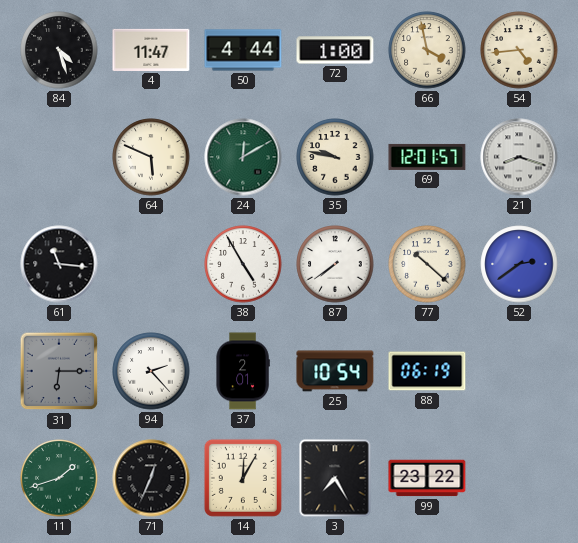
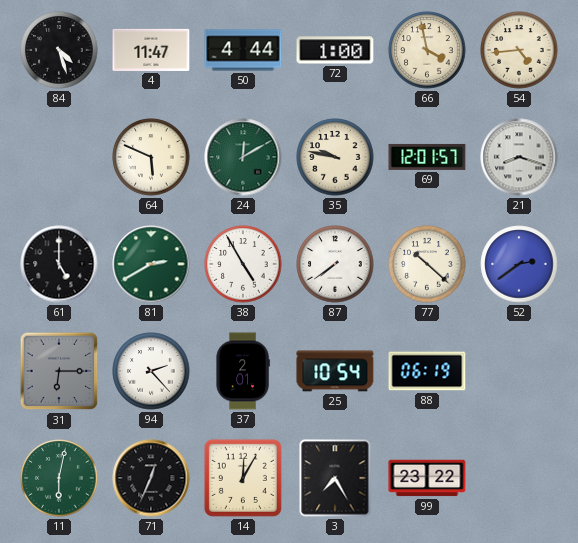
61: 11:16 -> 5:00
81: none -> 2:40
11: 1:42 -> 6:02
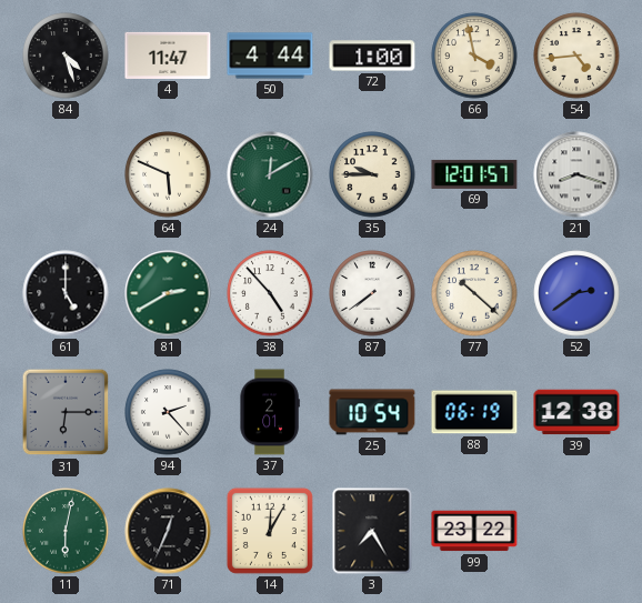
35: 9:47 -> 9:45
38: 4:55 -> 4:53
39: none -> 12:38
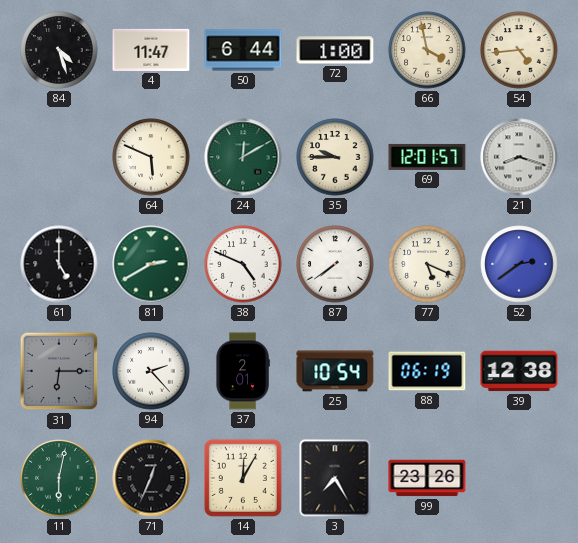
50: 4:44 -> 6:44
38: 4:53 -> 4:49
77: 10:22 -> 5:19
99: 23:22 -> 23:26
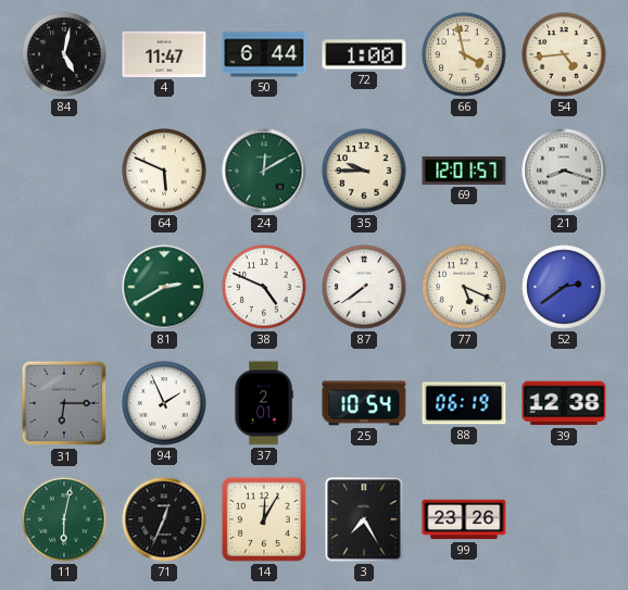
84: 4:27 -> 5:02
61: 5:00 -> none
94: 2:23 -> 1:56
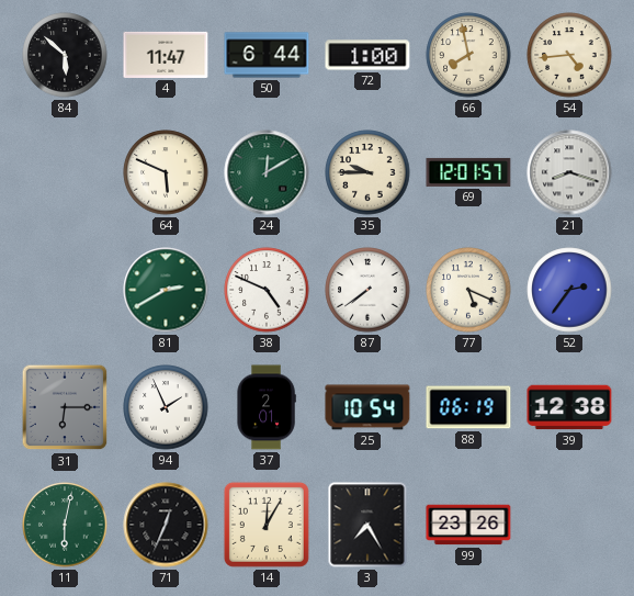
84: 5:02 -> 5:52
66: 3:58 -> 7:58
52: 2:39 -> 2:36
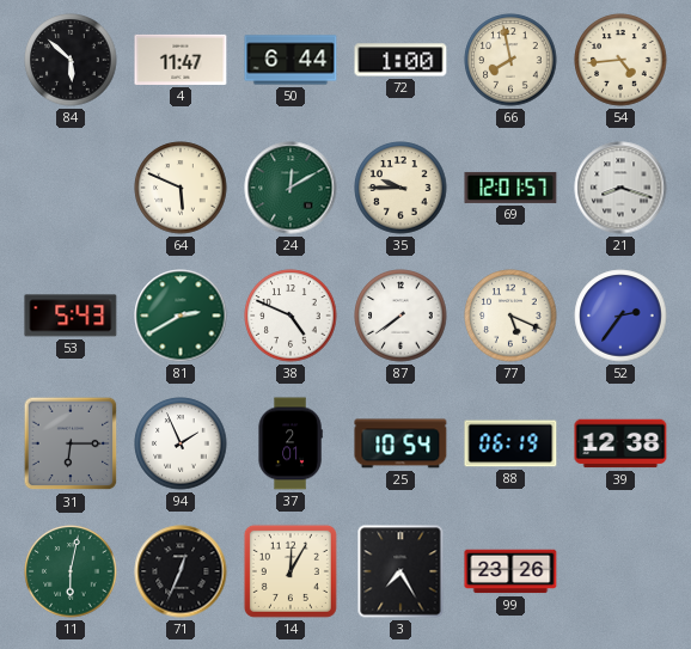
53: none -> 5:43
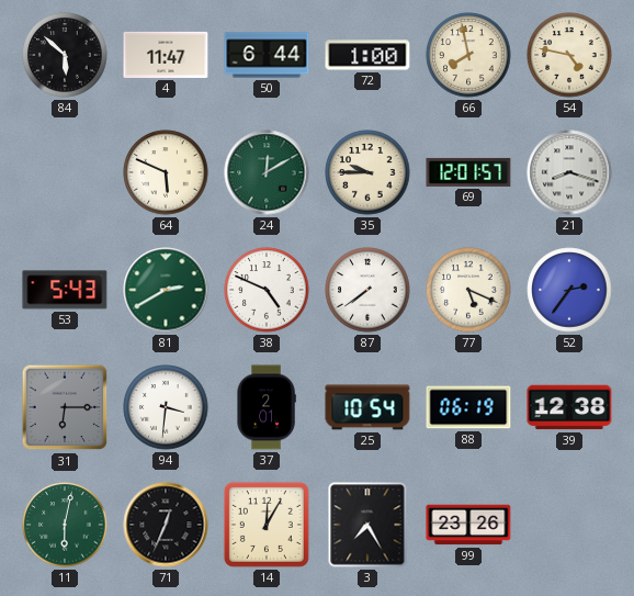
54: 4:44 -> 4:47
94: 1:56 -> 3:31
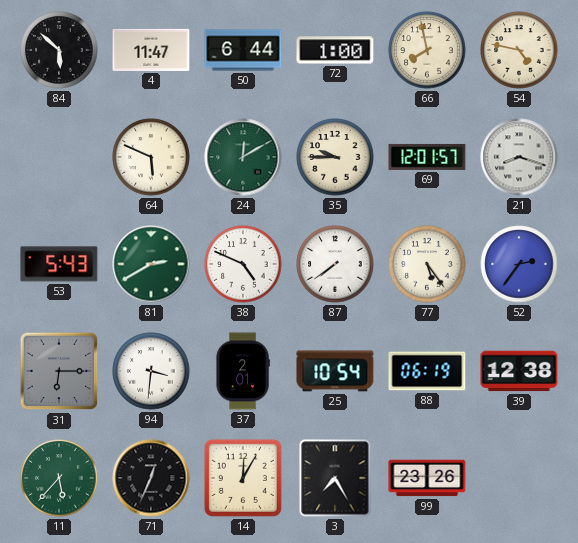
77: 5:19 -> 5:24
11: 6:02 -> 5:37
